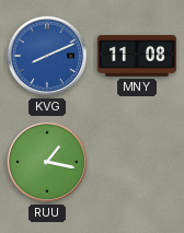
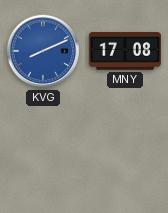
MNY: 11:08 -> 17:08
RUU: 1:17 -> none
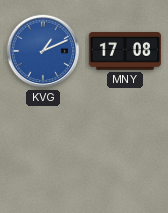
KVG: 8:11 -> 1:11
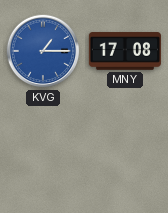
KVG: 1:11 -> 1:15
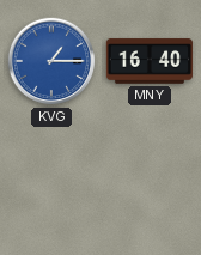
MNY: 17:08 -> 16:40
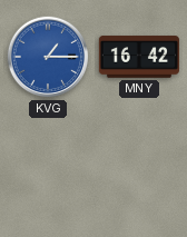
MNY: 16:40 -> 16:42
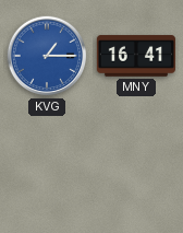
MNY: 16:42 -> 16:41
